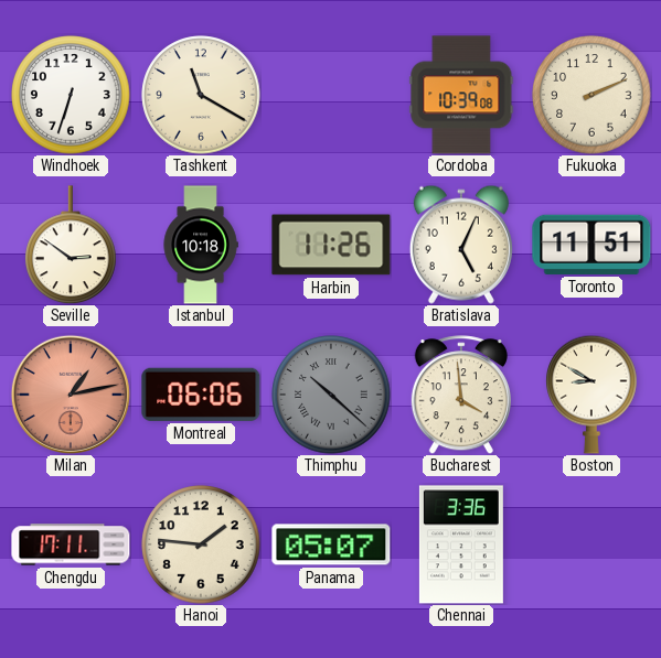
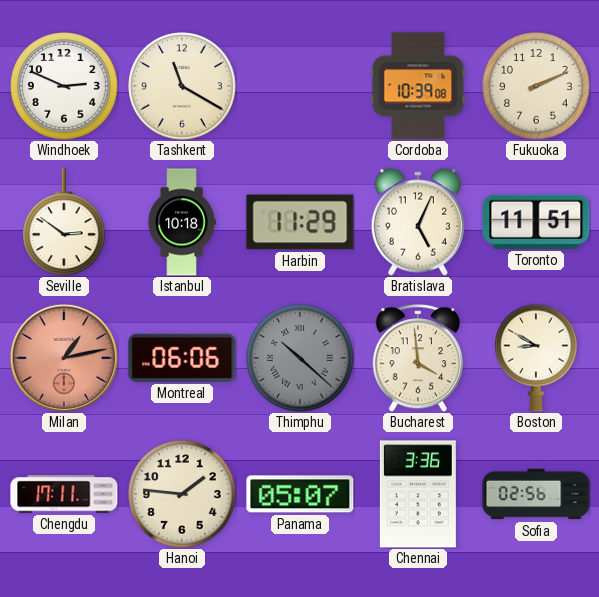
Windhoek: 6:33 -> 2:49
Harbin: 11:26 -> 11:29
Sofia: none -> 02:56
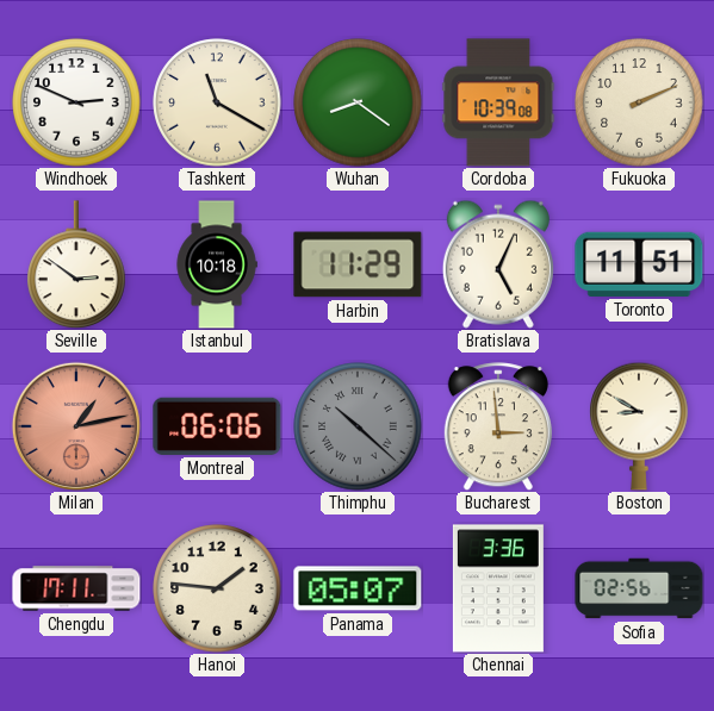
Wuhan: none -> 8:21
Bucharest: 3:59 -> 2:59
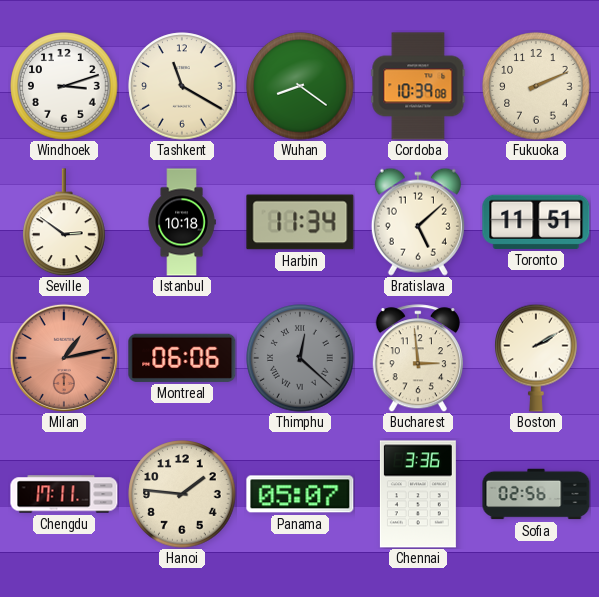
Windhoek: 2:49 -> 3:12
Harbin: 11:29 -> 11:34
Bratislava: 5:04 -> 5:08
Thimphu: 10:22 -> 12:22
Boston: 8:50 -> 2:10
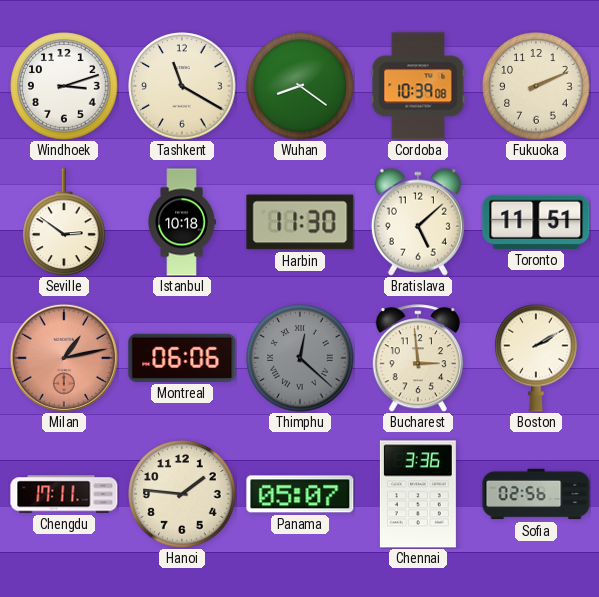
Harbin: 11:34 -> 11:30
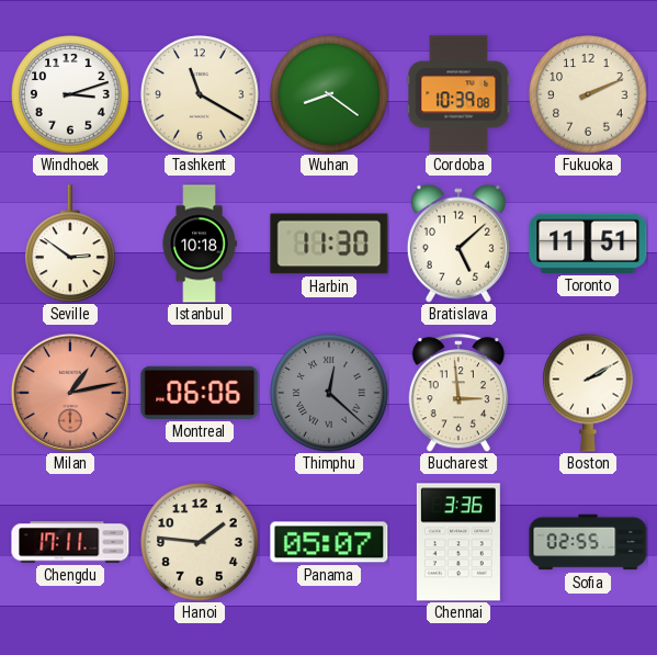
Sofia: 02:56 -> 02:55
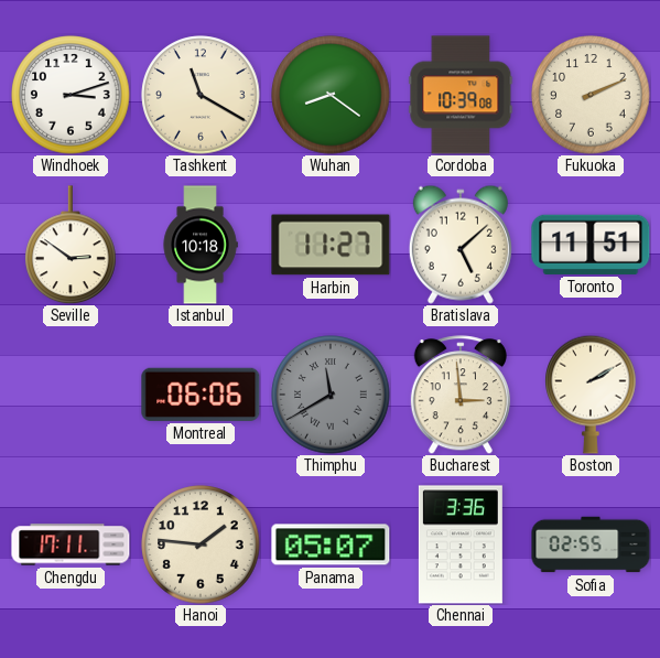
Harbin: 11:30 -> 11:27
Milan: 1:13 -> none
Thimphu: 12:22 -> 11:40
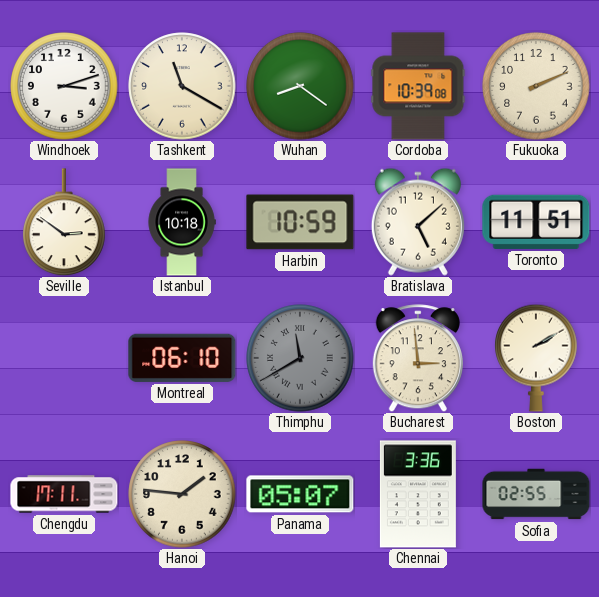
Harbin: 11:27 -> 10:59
Montreal: 06:06 -> 06:10
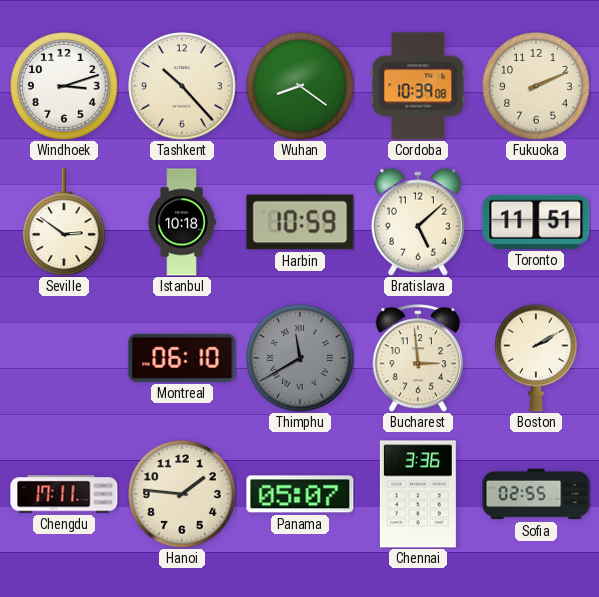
Tashkent: 11:20 -> 10:23
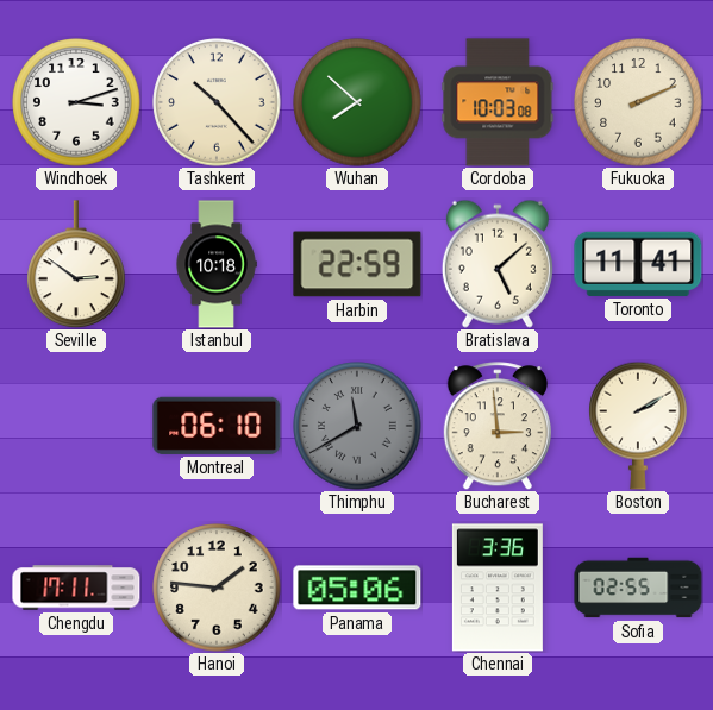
Wuhan: 8:21 -> 7:52
Cordoba: 10:39 -> 10:03
Harbin: 10:59 -> 22:59
Toronto: 11:51 -> 11:41
Panama: 05:07 -> 05:06
